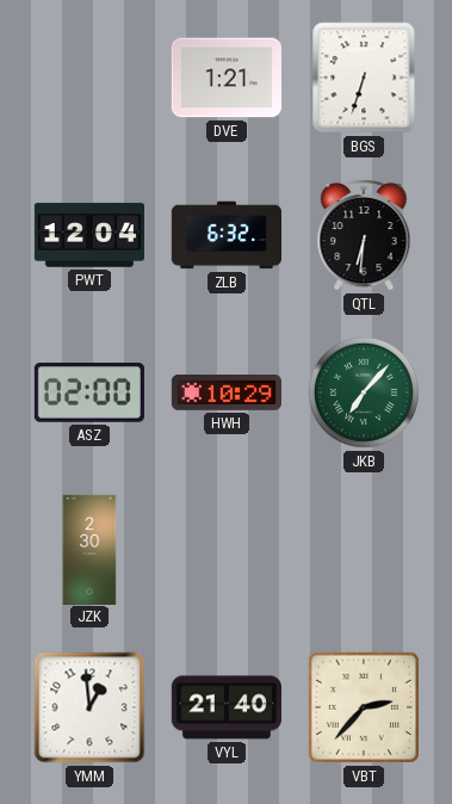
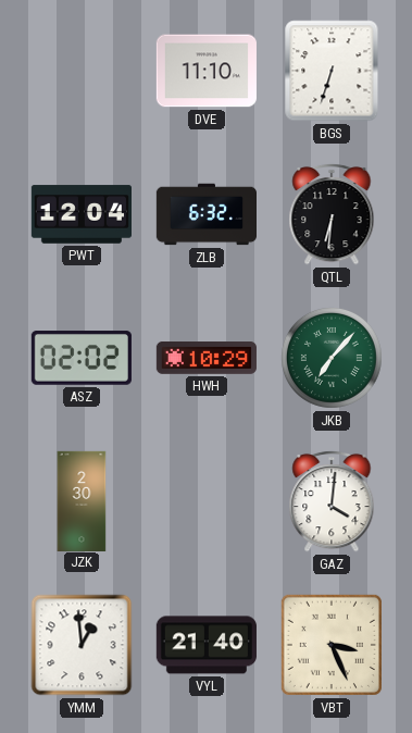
DVE: 1:21 -> 11:10
ASZ: 02:00 -> 02:02
GAZ: none -> 4:01
VBT: 2:37 -> 3:26
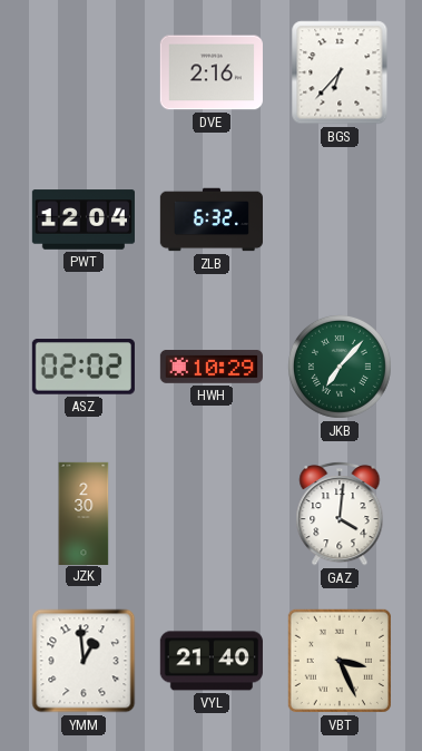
DVE: 11:10 -> 2:16
BGS: 6:33 -> 6:37
QTL: 6:31 -> none
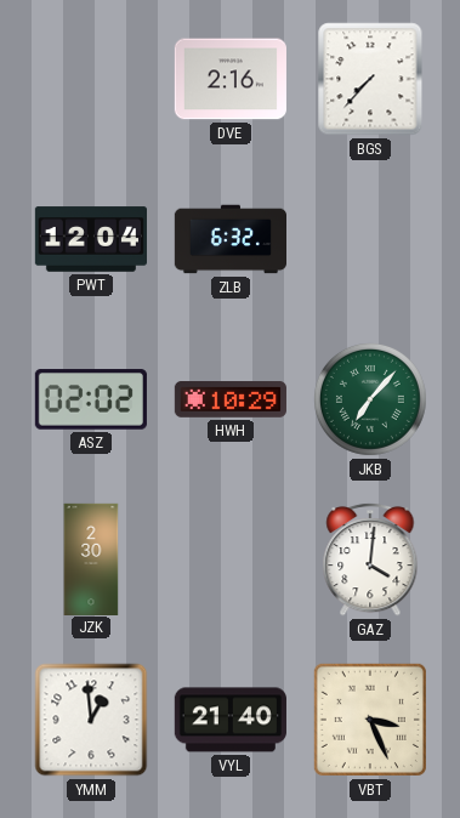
BGS: 6:37 -> 7:37
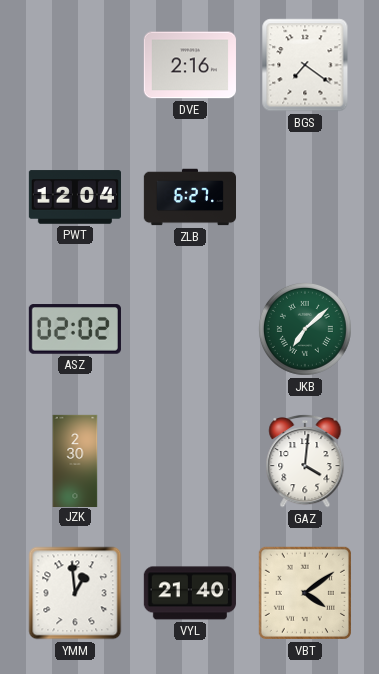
BGS: 7:37 -> 7:21
ZLB: 6:32 -> 6:27
HWH: 10:29 -> none
JKB: 7:07 -> 7:08
VBT: 3:26 -> 4:09
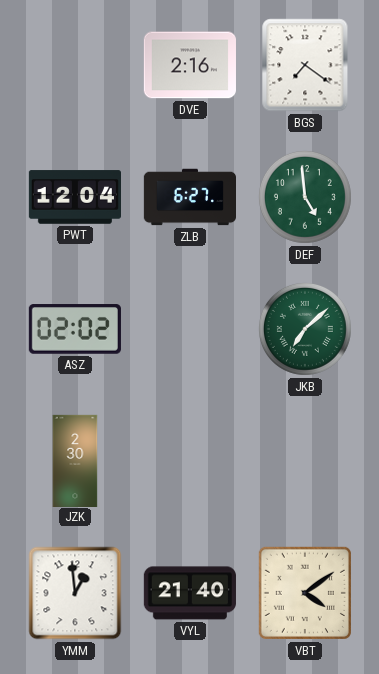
DEF: none -> 4:59
GAZ: 4:01 -> none
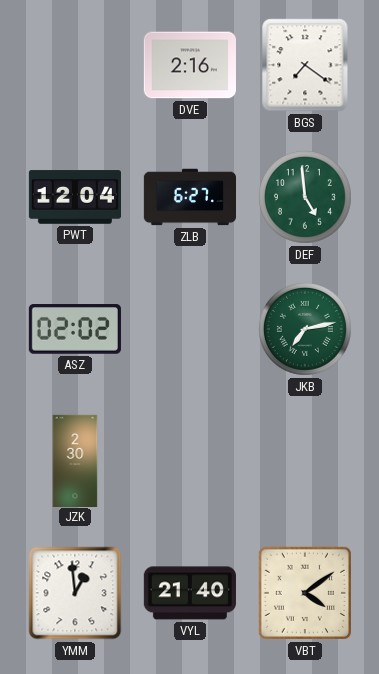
JKB: 7:08 -> 7:13
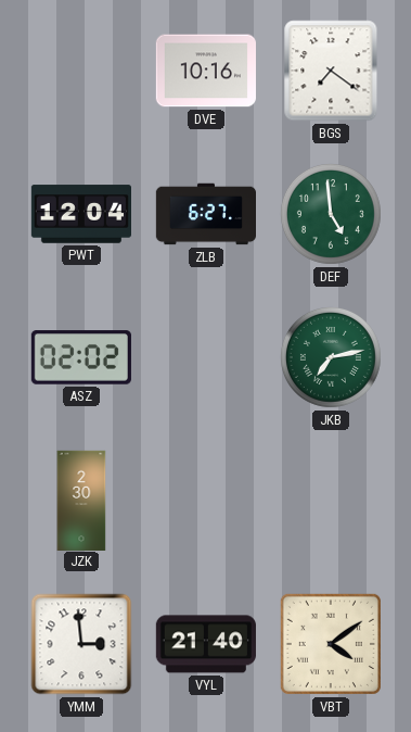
DVE: 2:16 -> 10:16
YMM: 12:59 -> 2:59
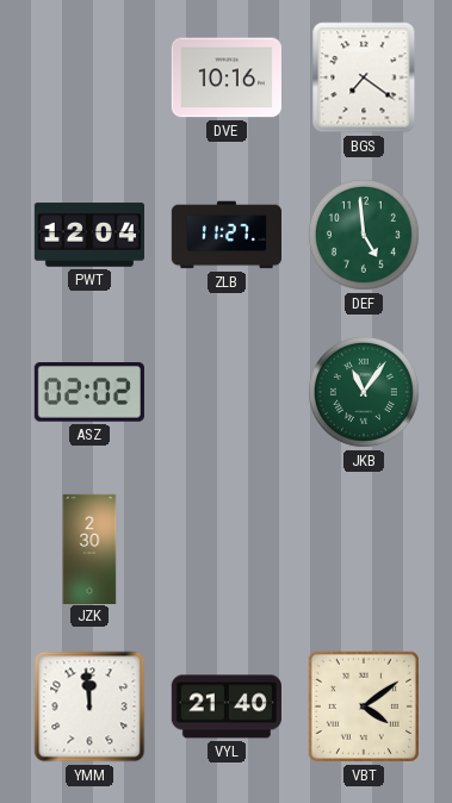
ZLB: 6:27 -> 11:27
JKB: 7:13 -> 11:06
YMM: 2:59 -> 11:59
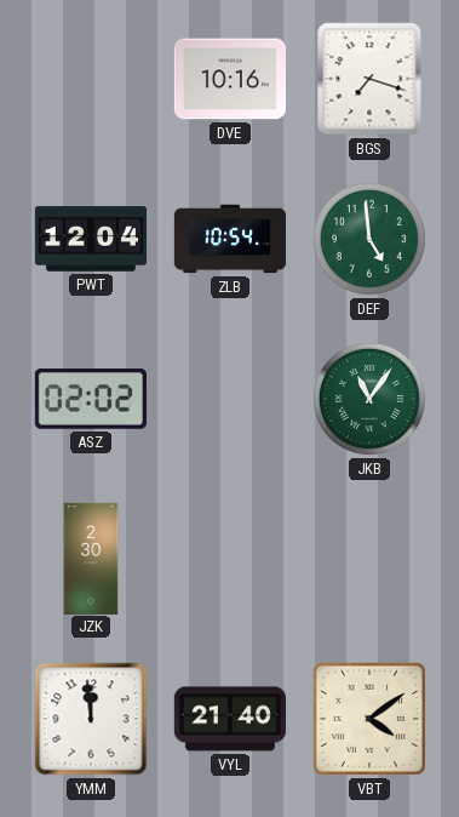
BGS: 7:21 -> 7:18
ZLB: 11:27 -> 10:54
